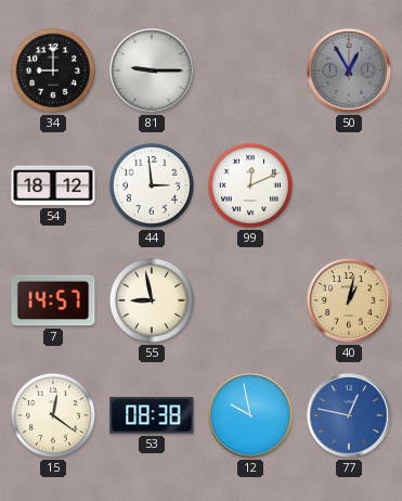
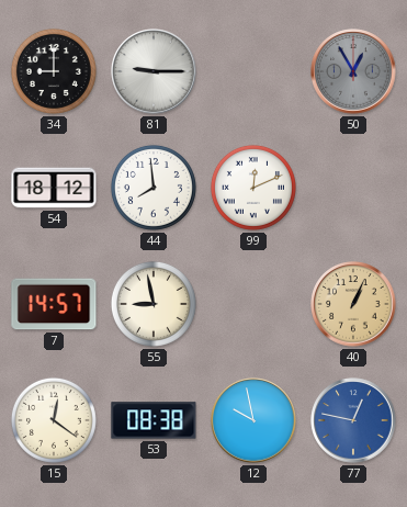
44: 2:59 -> 7:59
40: 1:02 -> 1:04
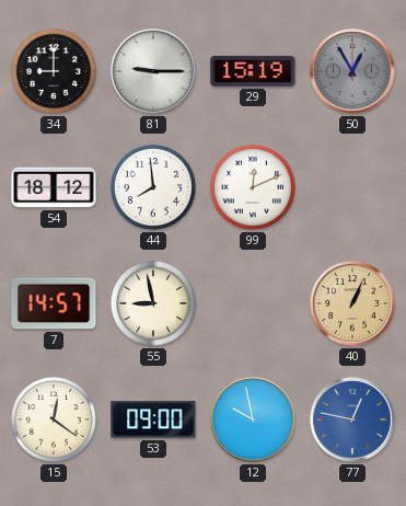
29: none -> 15:19
53: 08:38 -> 09:00
